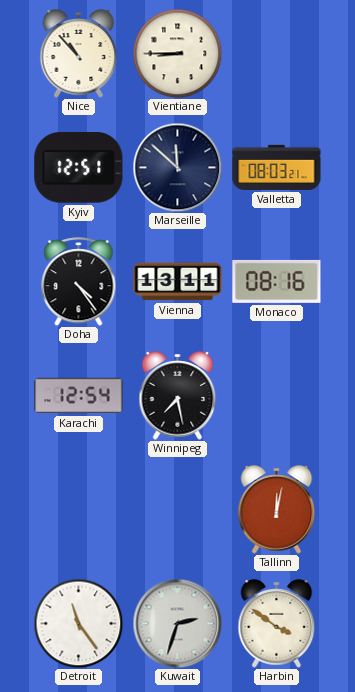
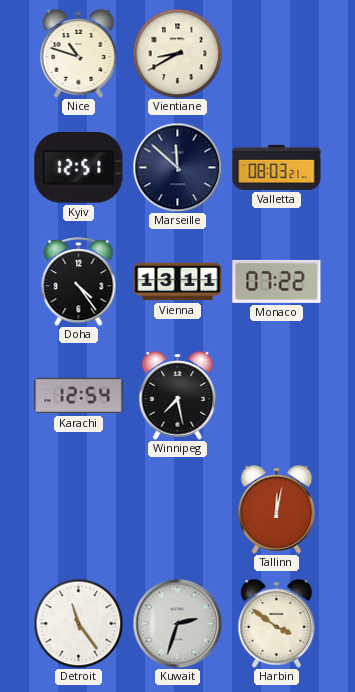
Nice: 10:53 -> 10:48
Vientiane: 8:45 -> 8:40
Monaco: 08:16 -> 07:22
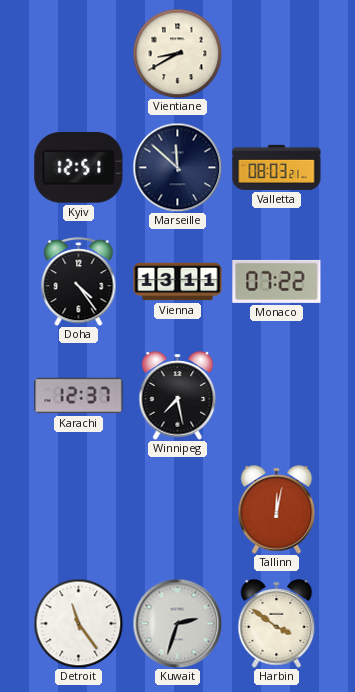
Nice: 10:48 -> none
Karachi: 12:54 -> 12:37
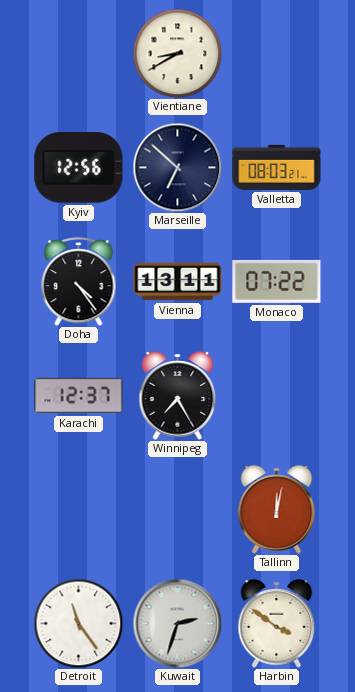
Kyiv: 12:51 -> 12:56
Marseille: 11:52 -> 6:52
Winnipeg: 7:28 -> 7:25
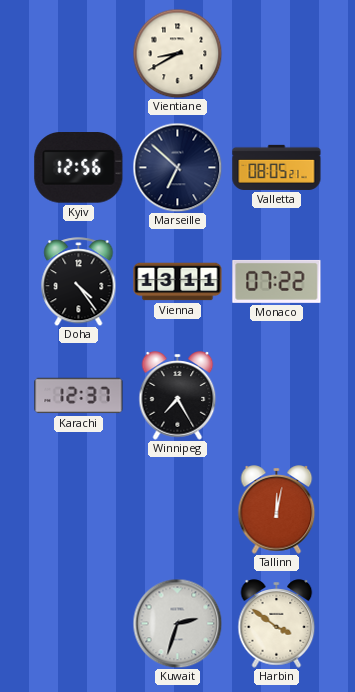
Valletta: 08:03 -> 08:05
Detroit: 11:24 -> none
